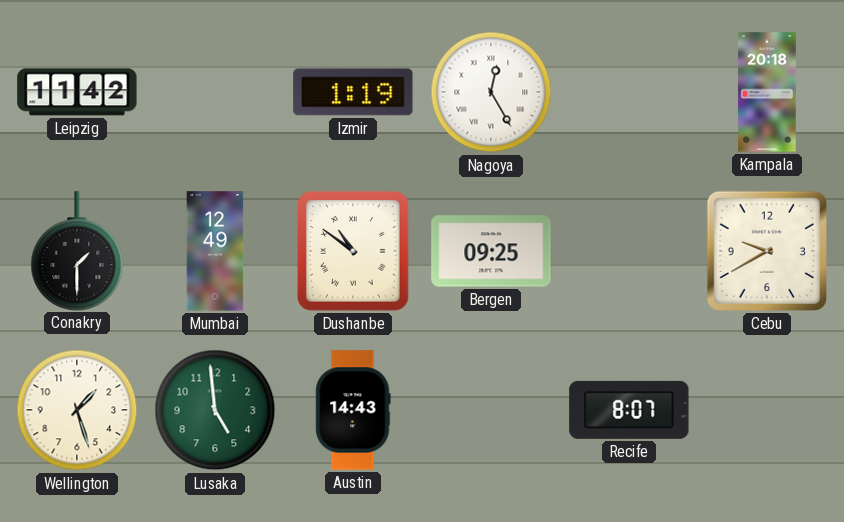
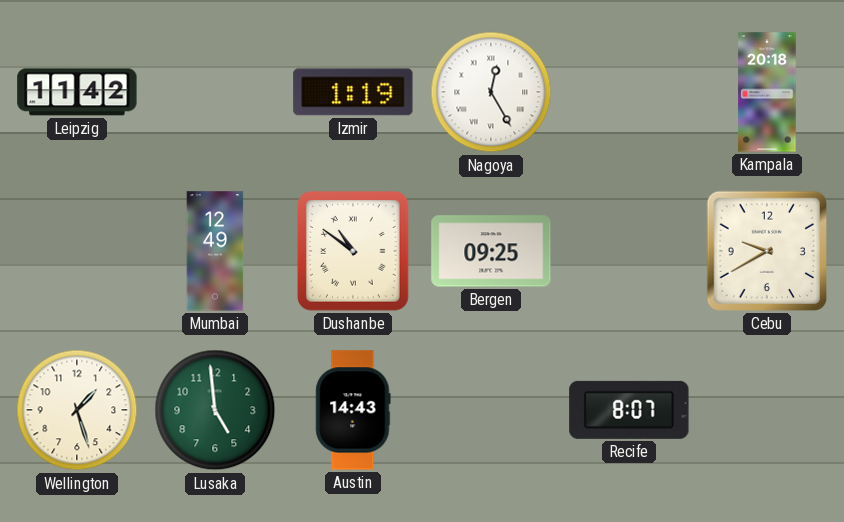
Conakry: 1:30 -> none
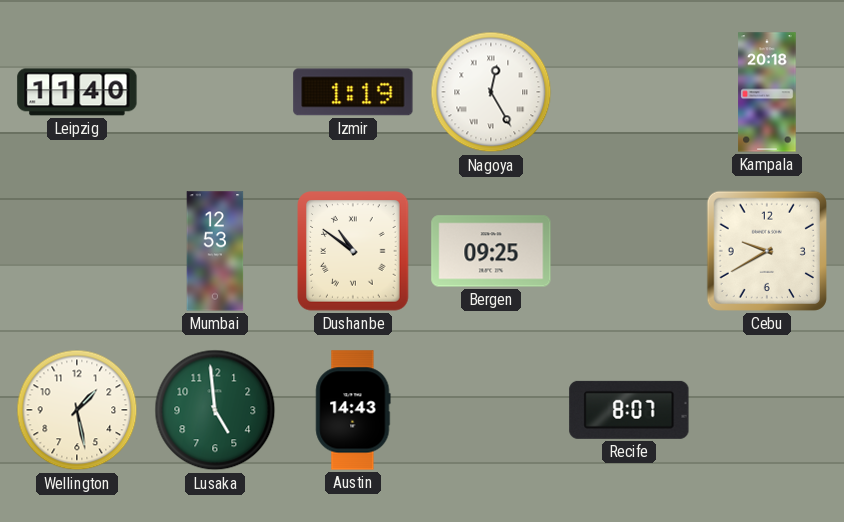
Leipzig: 11:42 -> 11:40
Mumbai: 12:49 -> 12:53
Wellington: 1:27 -> 1:28
